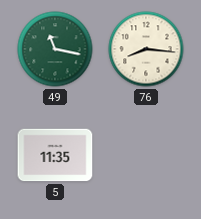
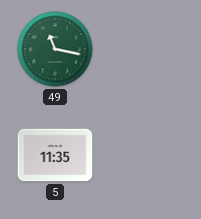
76: 8:16 -> none
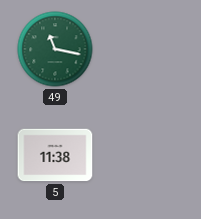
5: 11:35 -> 11:38
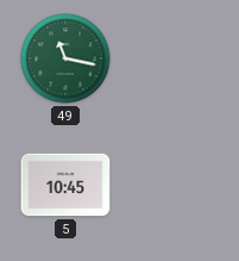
5: 11:38 -> 10:45
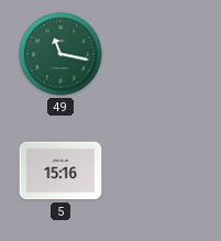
5: 10:45 -> 15:16
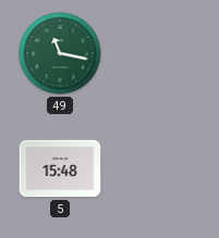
5: 15:16 -> 15:48
